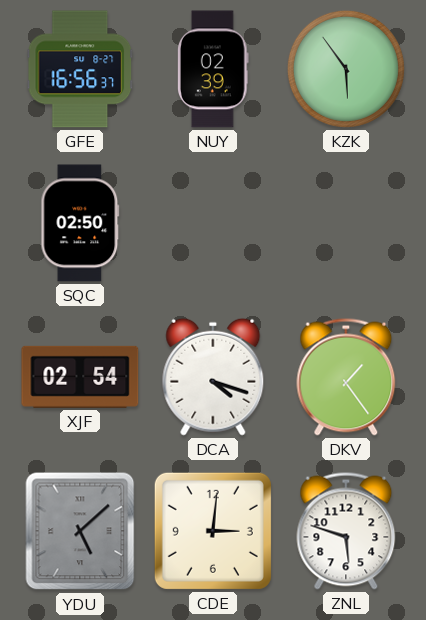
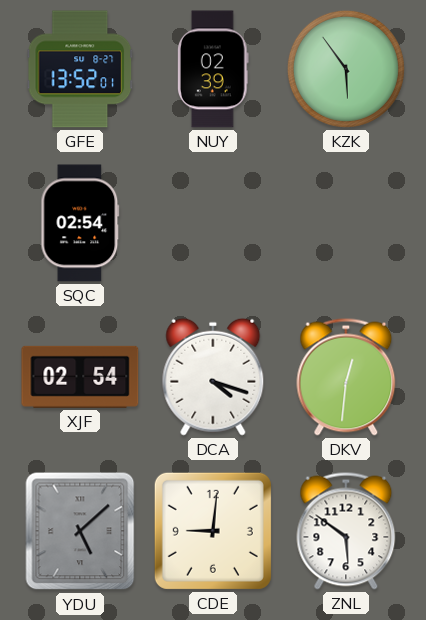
GFE: 16:56 -> 13:52
SQC: 02:50 -> 02:54
DKV: 1:24 -> 12:31
CDE: 3:01 -> 9:01
ZNL: 5:48 -> 5:51
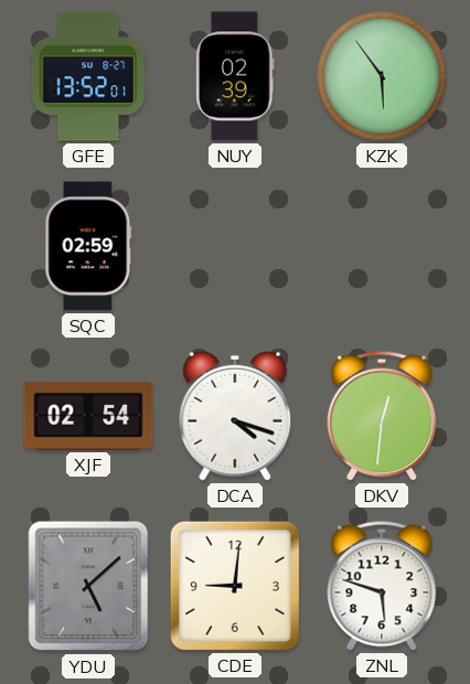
SQC: 02:54 -> 02:59
ZNL: 5:51 -> 5:48
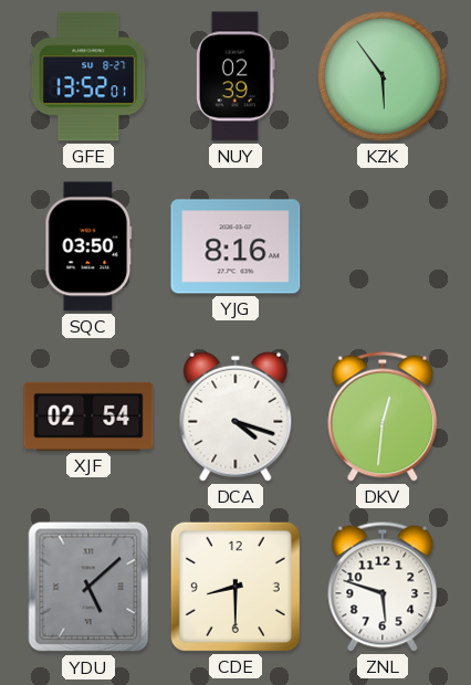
SQC: 02:59 -> 03:50
YJG: none -> 8:16
CDE: 9:01 -> 8:30
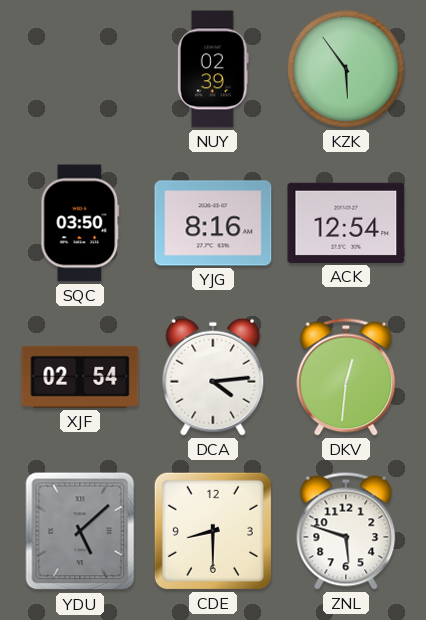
GFE: 13:52 -> none
ACK: none -> 12:54
DCA: 4:18 -> 4:14
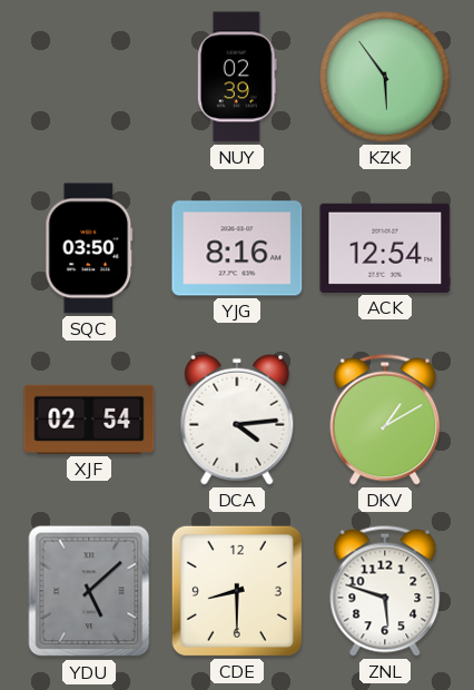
DKV: 12:31 -> 1:10
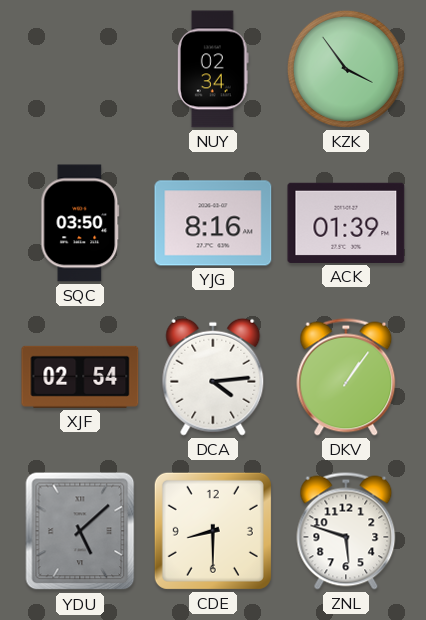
NUY: 02:39 -> 02:34
KZK: 5:54 -> 3:54
ACK: 12:54 -> 01:39
DKV: 1:10 -> 1:06
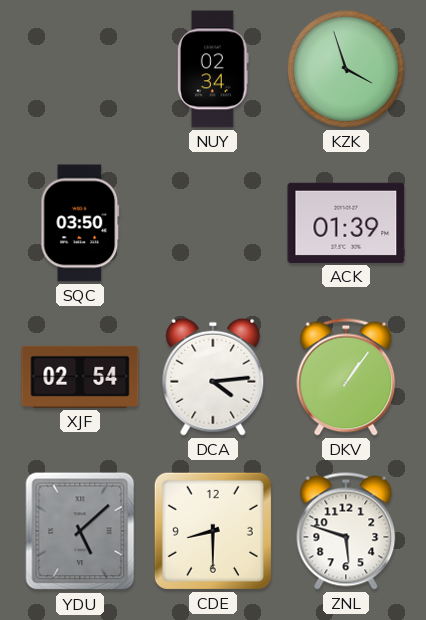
KZK: 3:54 -> 3:57
YJG: 8:16 -> none
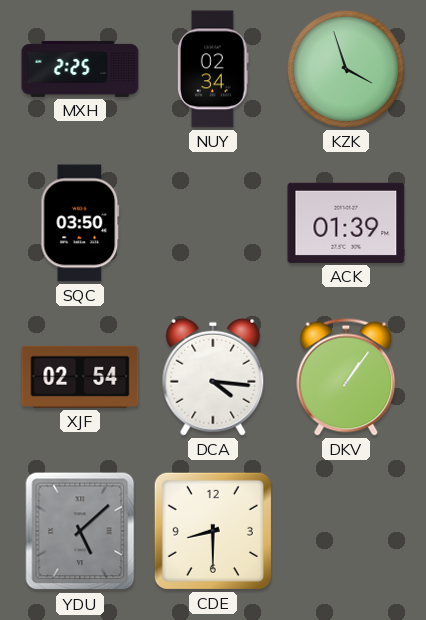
MXH: none -> 2:25
DCA: 4:14 -> 4:16
ZNL: 5:48 -> none
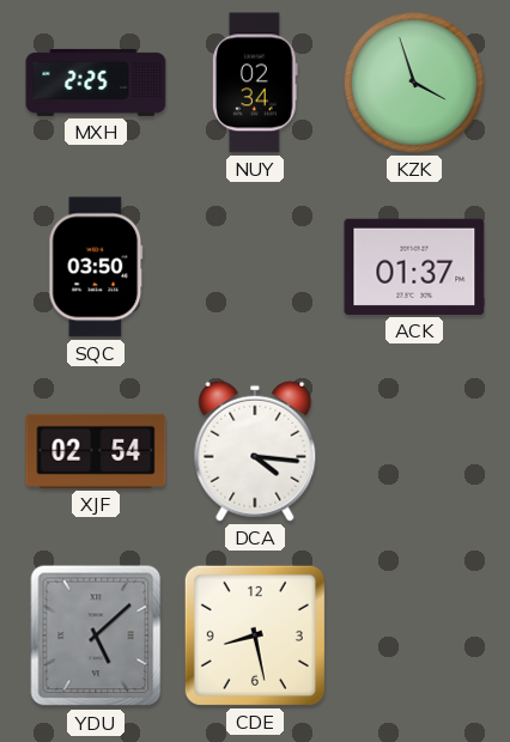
ACK: 01:39 -> 01:37
DKV: 1:06 -> none
CDE: 8:30 -> 8:28
